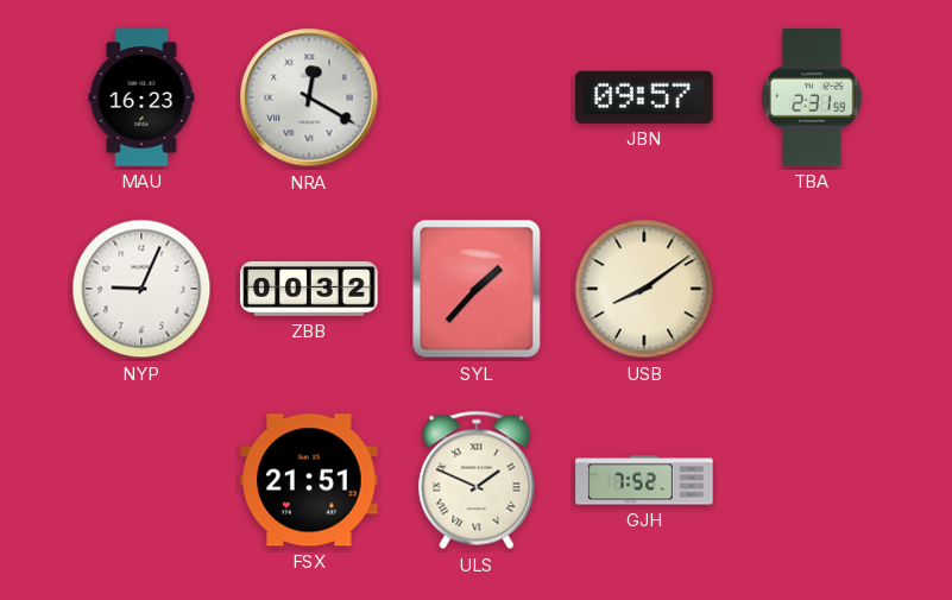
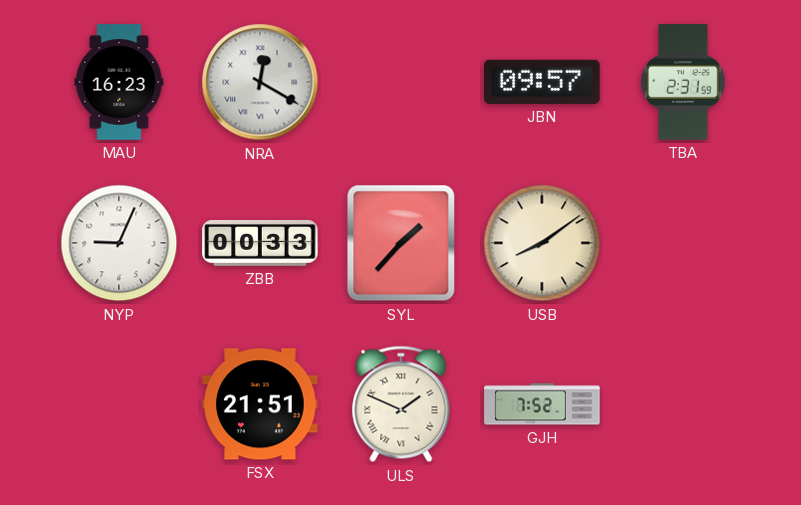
ZBB: 00:32 -> 00:33
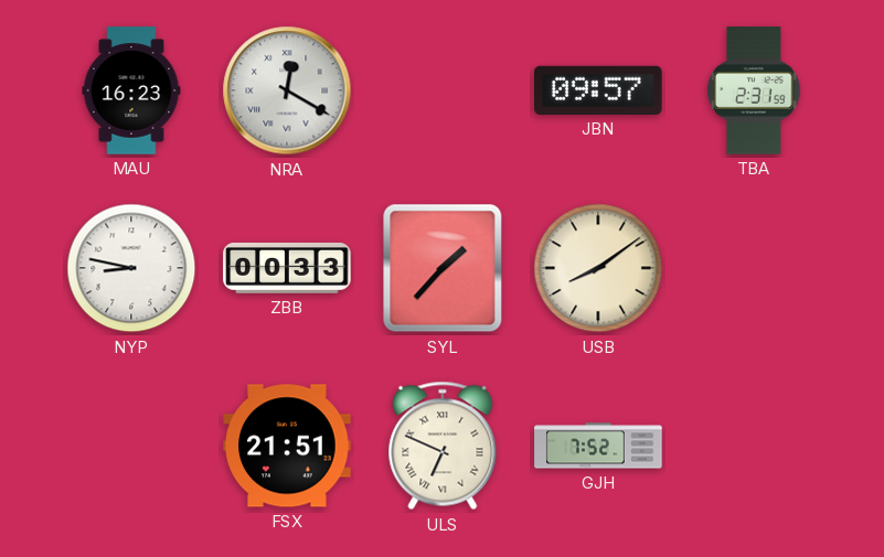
NYP: 9:04 -> 8:47
ULS: 1:49 -> 6:49
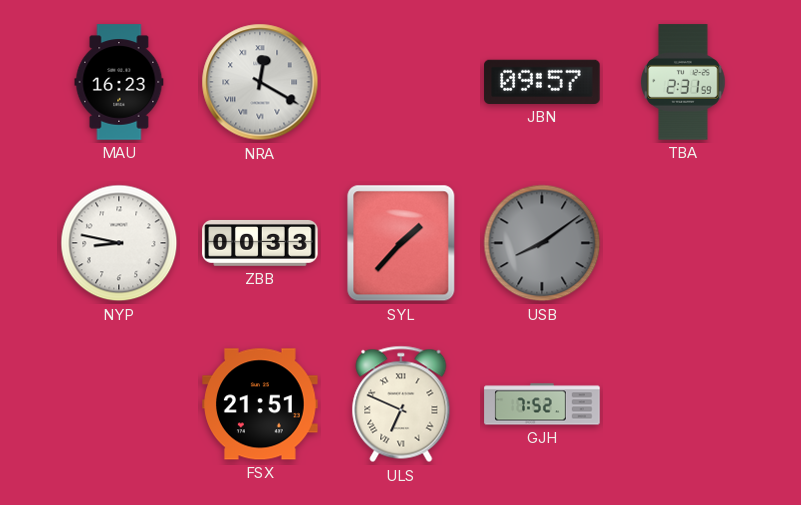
USB dial: cream -> grey
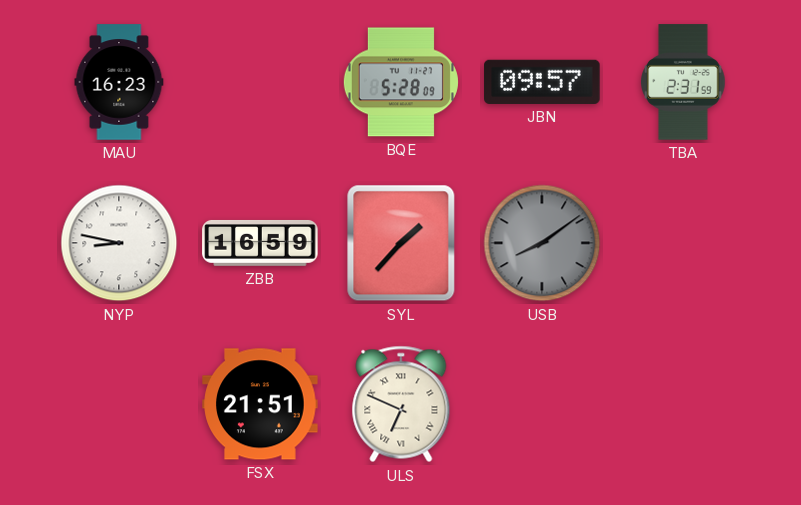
NRA: 12:20 -> none
BQE: none -> 5:28
ZBB: 00:33 -> 16:59
GJH: 7:52 -> none
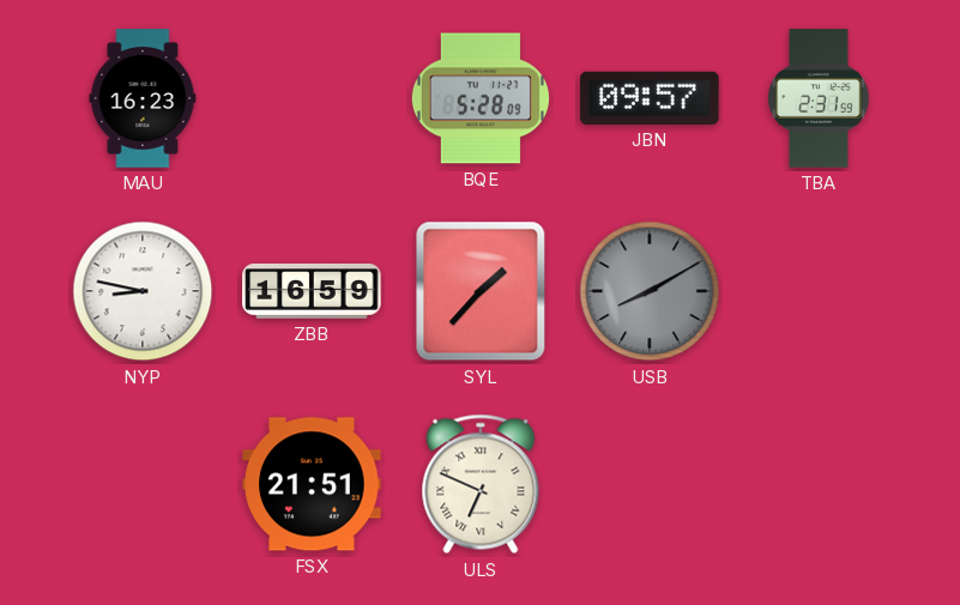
USB: 8:09 -> 8:10
